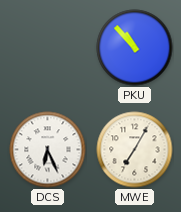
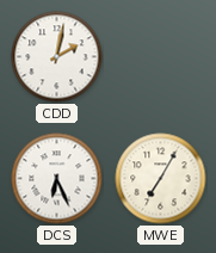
CDD: none -> 2:02
PKU: 10:53 -> none
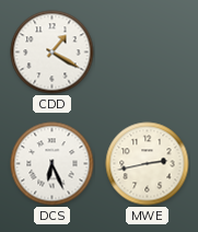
CDD: 2:02 -> 1:20
MWE: 7:05 -> 2:43
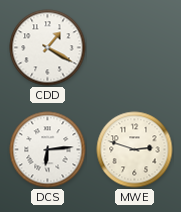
DCS: 6:26 -> 6:14
MWE: 2:43 -> 2:48
